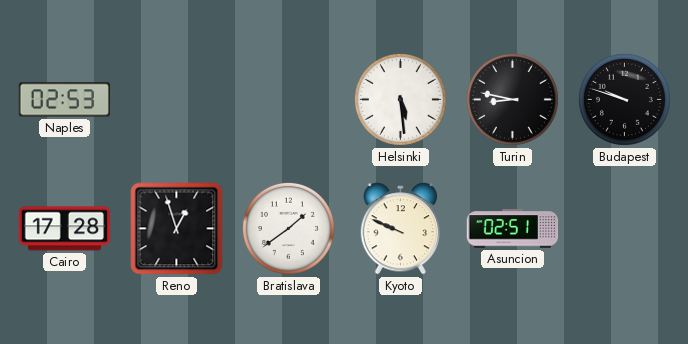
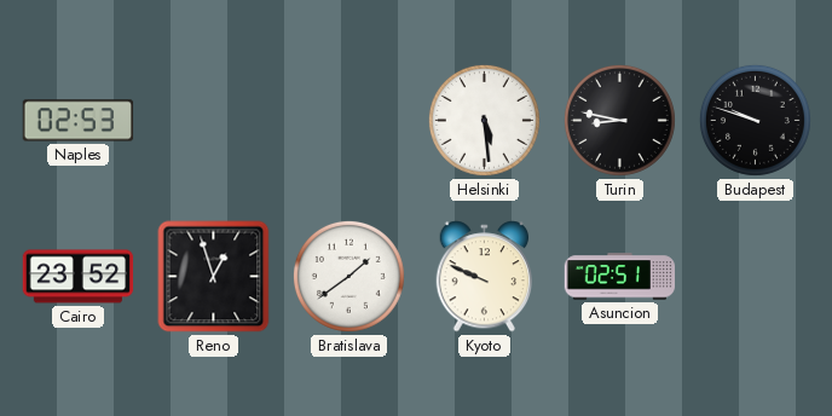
Cairo: 17:28 -> 23:52
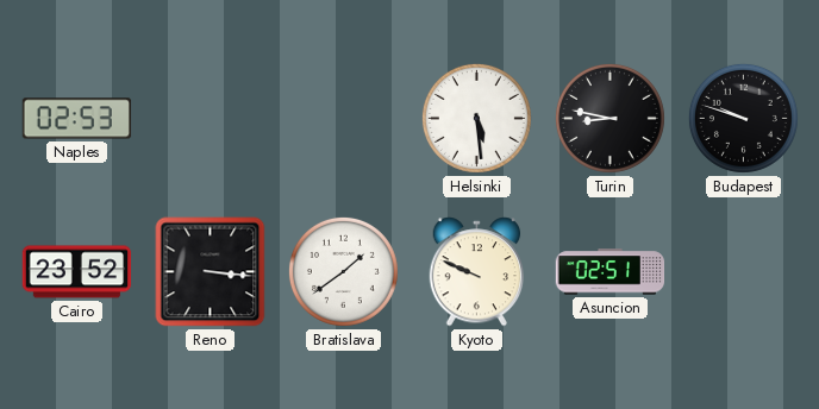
Reno: 12:57 -> 3:16
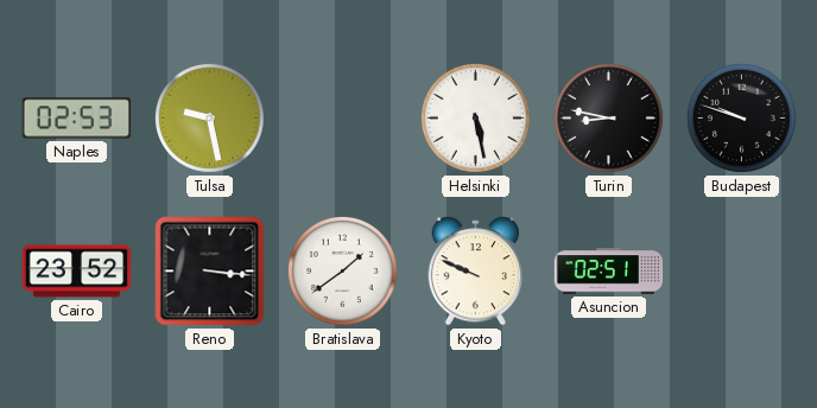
Tulsa: none -> 9:28
Helsinki: 5:29 -> 5:28
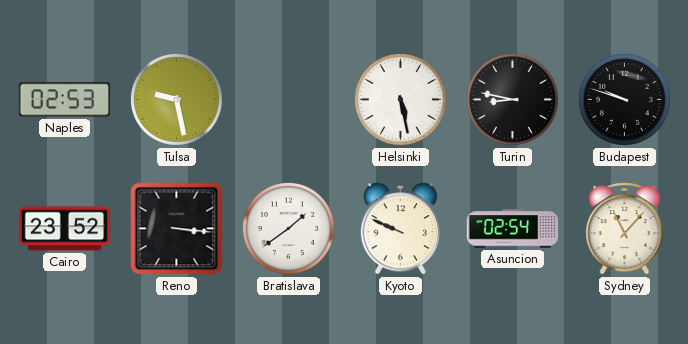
Asuncion: 02:51 -> 02:54
Sydney: none -> 11:07
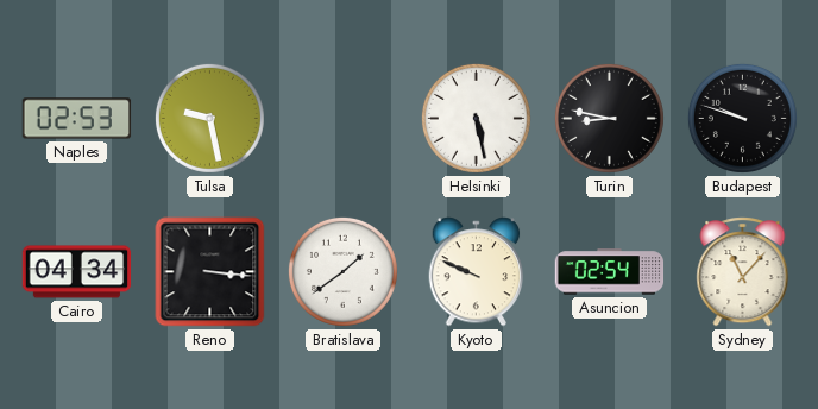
Cairo: 23:52 -> 04:34
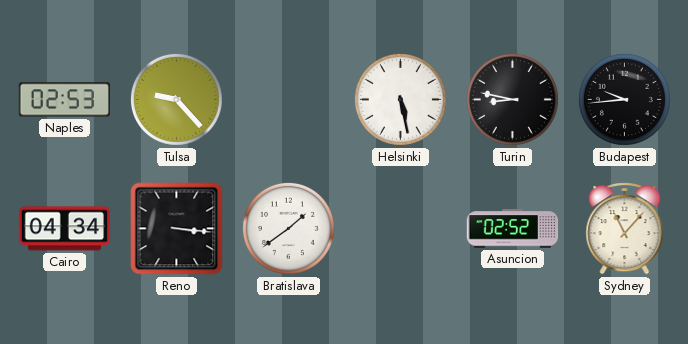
Tulsa: 9:28 -> 9:23
Budapest: 9:48 -> 9:44
Kyoto: 9:49 -> none
Asuncion: 02:54 -> 02:52
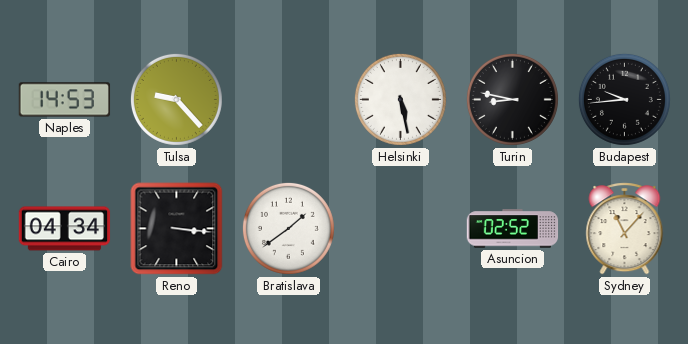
Naples: 02:53 -> 14:53
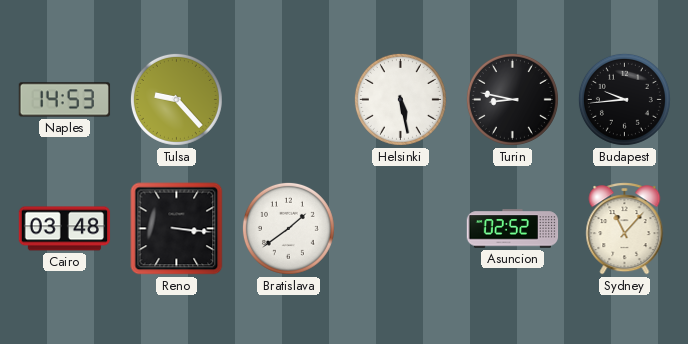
Cairo: 04:34 -> 03:48
